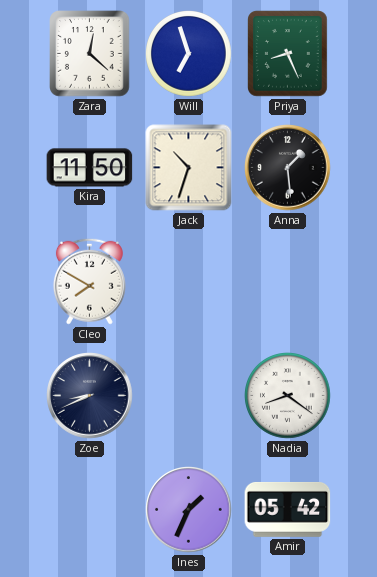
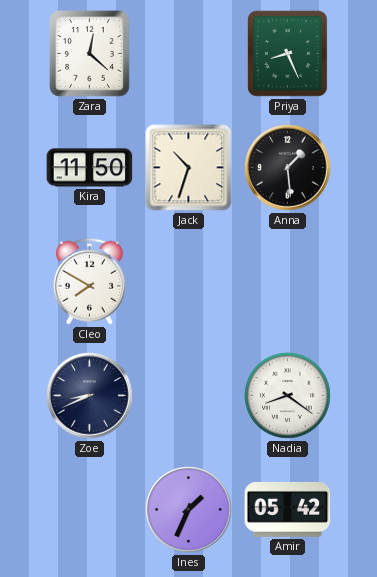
Will: 6:57 -> none
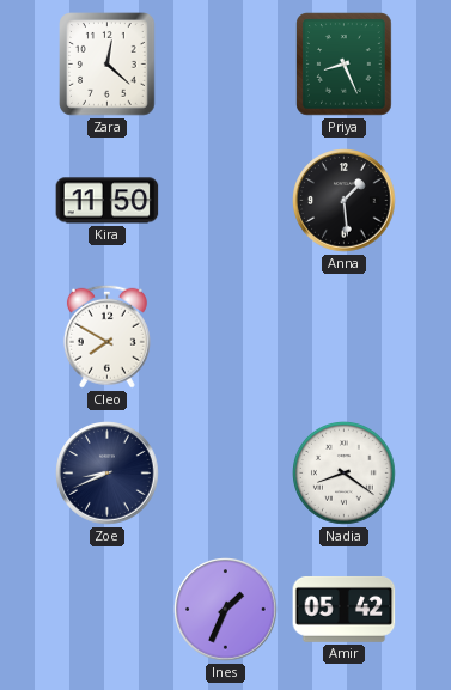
Jack: 10:33 -> none
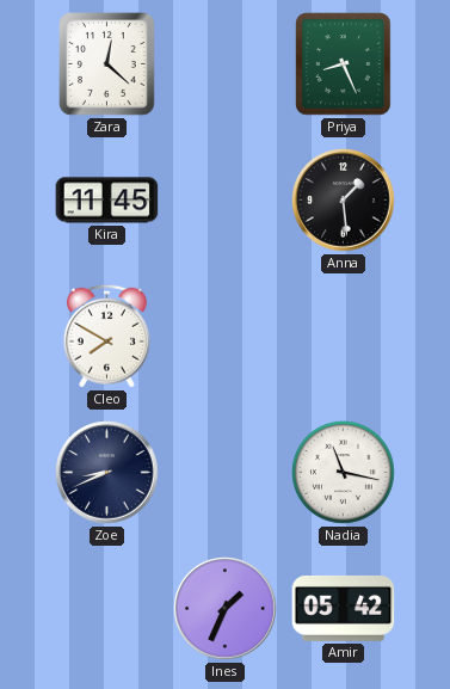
Kira: 11:50 -> 11:45
Nadia: 8:21 -> 11:17
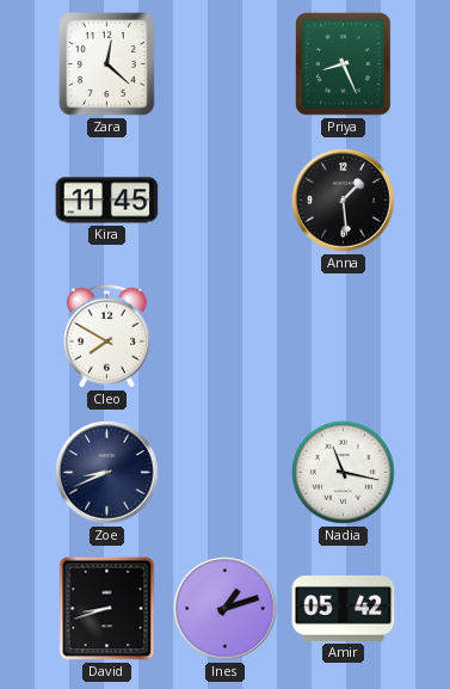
David: none -> 8:42
Ines: 1:34 -> 1:12
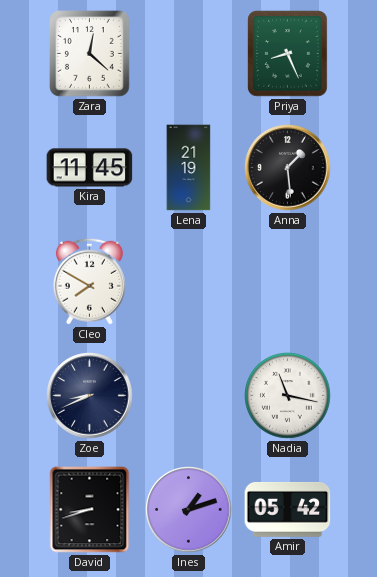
Lena: none -> 21:19
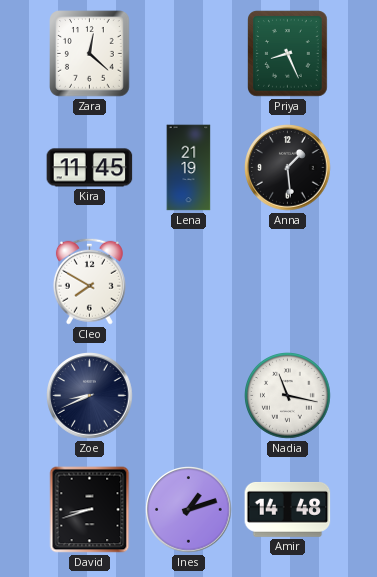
Amir: 05:42 -> 14:48
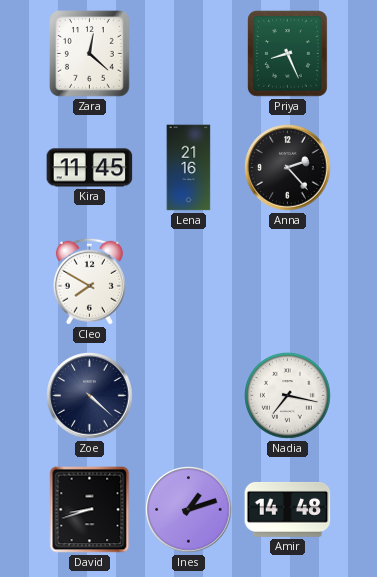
Lena: 21:19 -> 21:16
Anna: 1:29 -> 2:23
Zoe: 8:41 -> 4:22
Nadia: 11:17 -> 7:17
